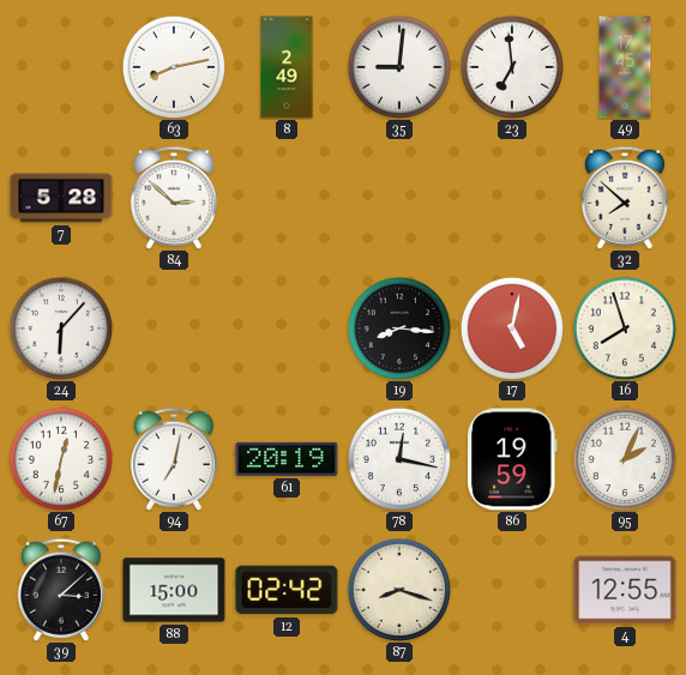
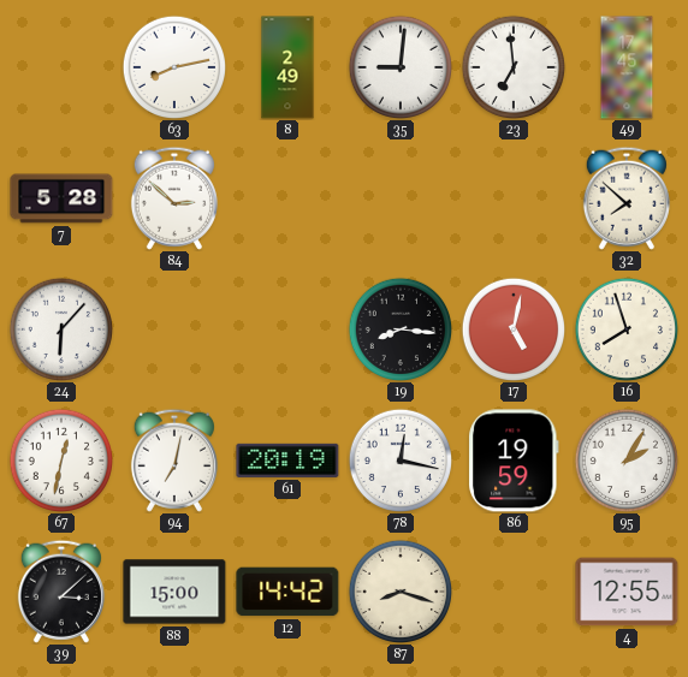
95: 2:04 -> 2:05
12: 02:42 -> 14:42
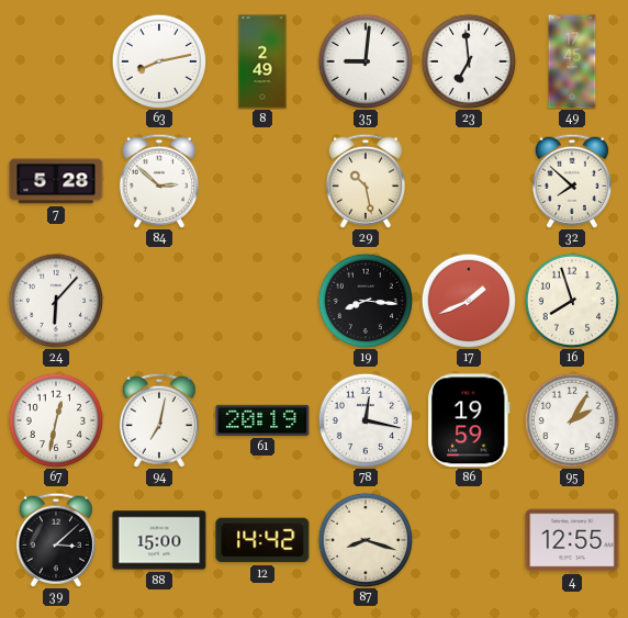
29: none -> 10:28
17: 5:02 -> 1:41
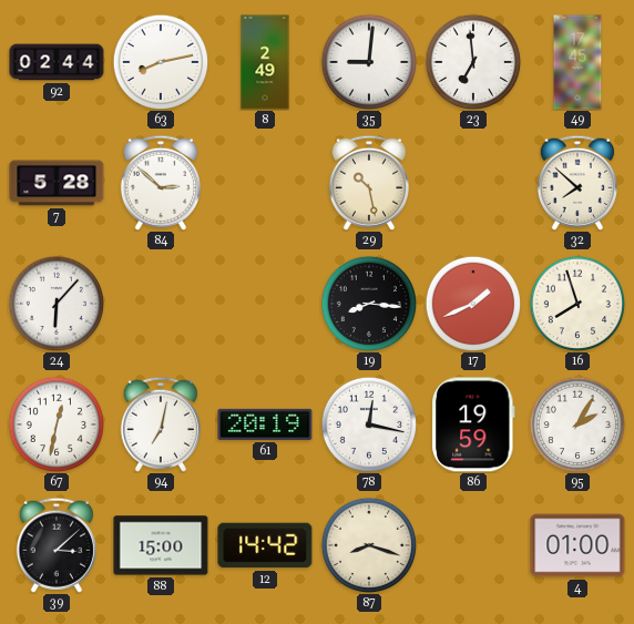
92: none -> 02:44
4: 12:55 -> 01:00
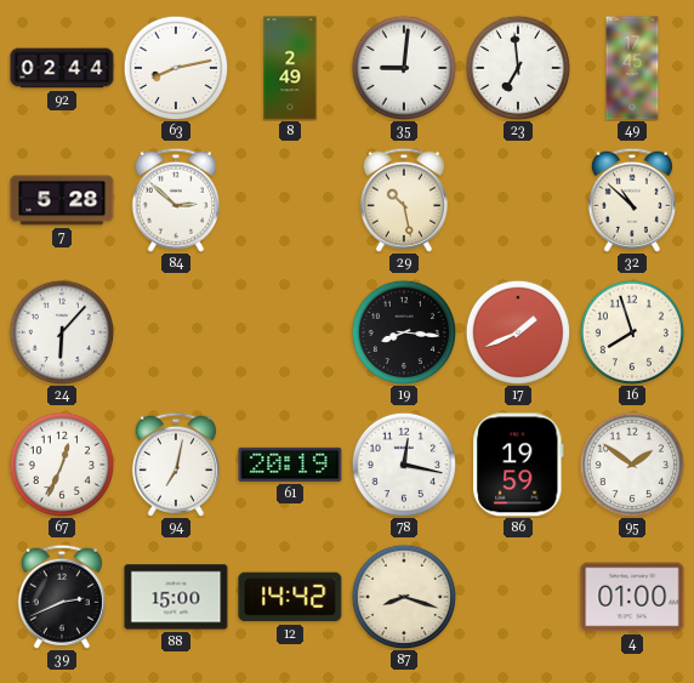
32: 7:52 -> 10:52
67: 12:32 -> 12:34
95: 2:05 -> 1:51
39: 3:08 -> 2:41
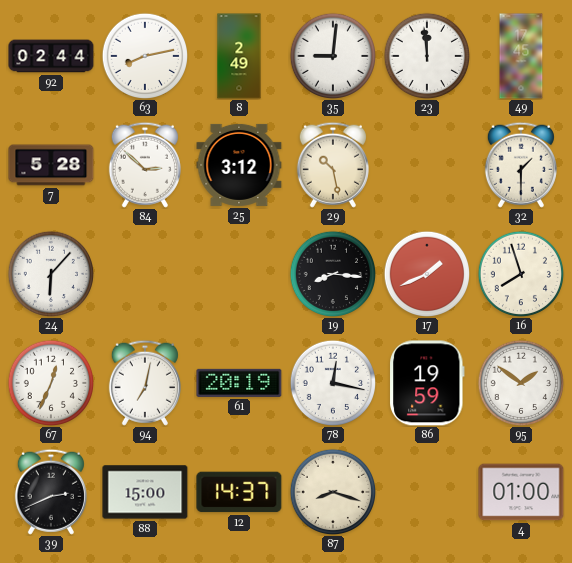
23: 6:59 -> 11:59
25: none -> 3:12
32: 10:52 -> 1:30
12: 14:42 -> 14:37
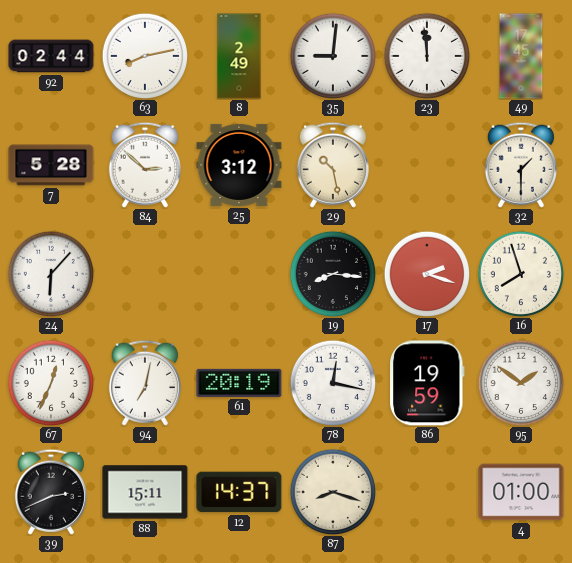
17: 1:41 -> 2:18
88: 15:00 -> 15:11
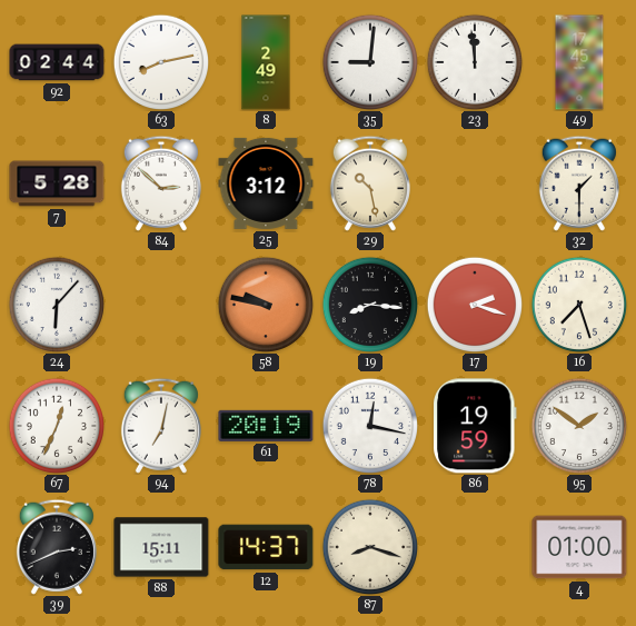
58: none -> 9:47
16: 7:57 -> 7:27
